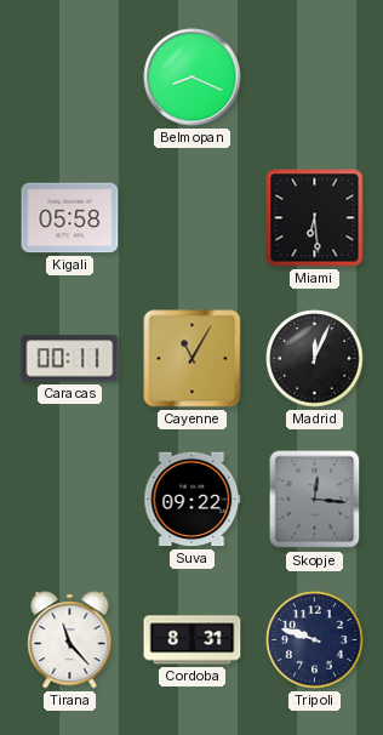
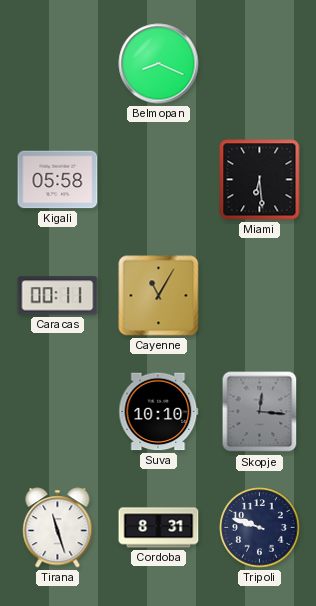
Madrid: 12:04 -> none
Suva: 09:22 -> 10:10
Tirana: 11:23 -> 11:27
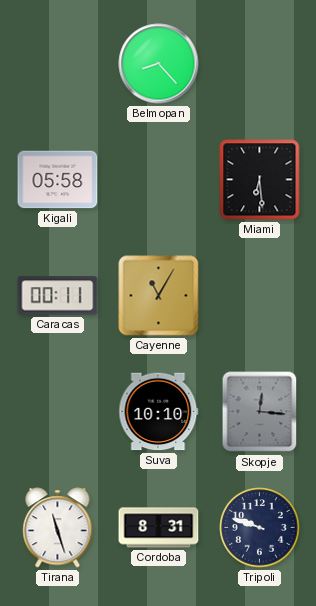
Belmopan: 8:19 -> 8:23
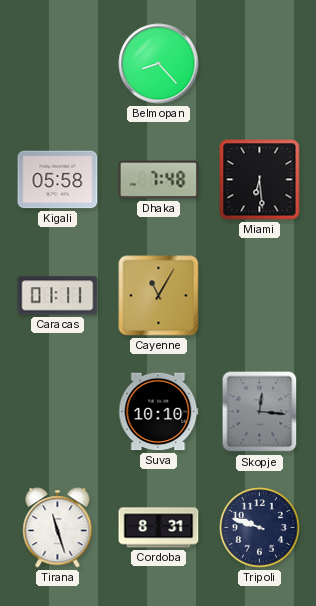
Dhaka: none -> 7:48
Caracas: 00:11 -> 01:11
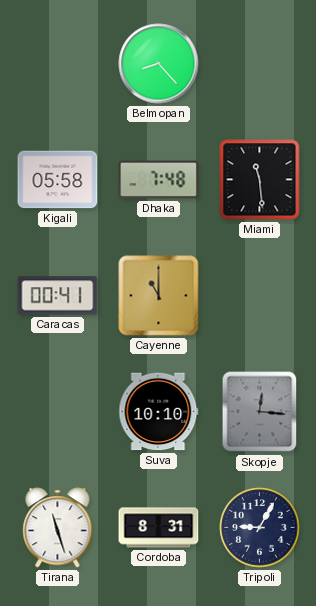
Miami: 6:29 -> 11:29
Caracas: 01:11 -> 00:41
Cayenne: 11:05 -> 11:00
Tripoli: 9:48 -> 9:05
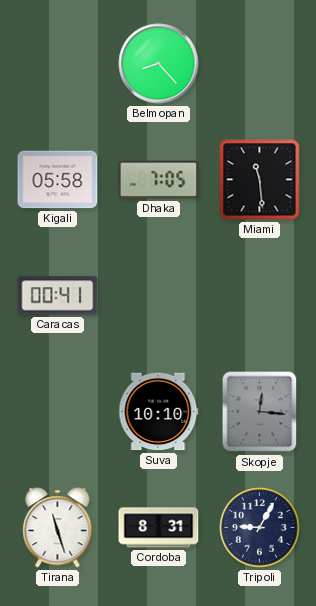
Dhaka: 7:48 -> 7:05
Cayenne: 11:00 -> none
